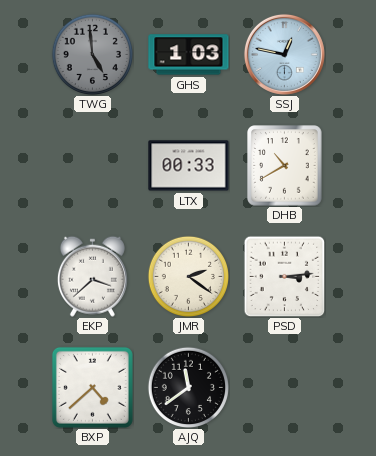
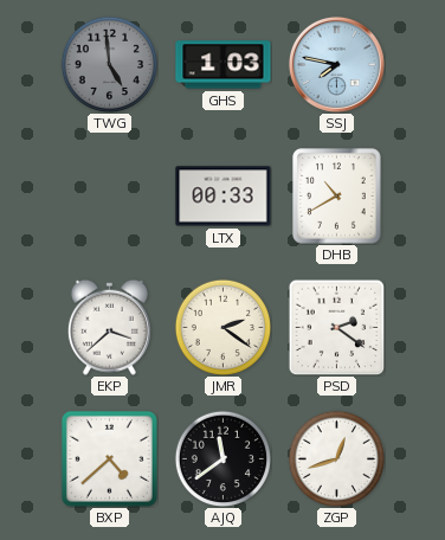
SSJ: 12:47 -> 7:47
PSD: 3:14 -> 2:21
ZGP: none -> 12:42
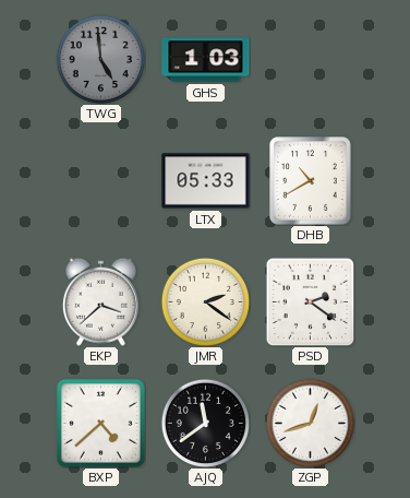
SSJ: 7:47 -> none
LTX: 00:33 -> 05:33
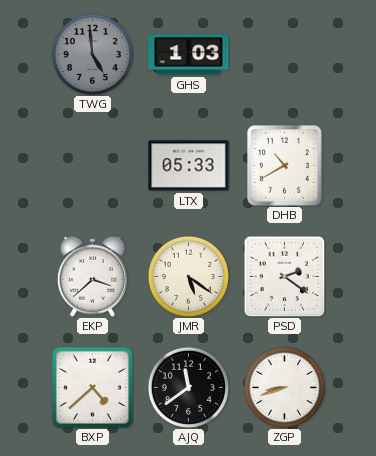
JMR: 2:21 -> 5:21
ZGP: 12:42 -> 8:42
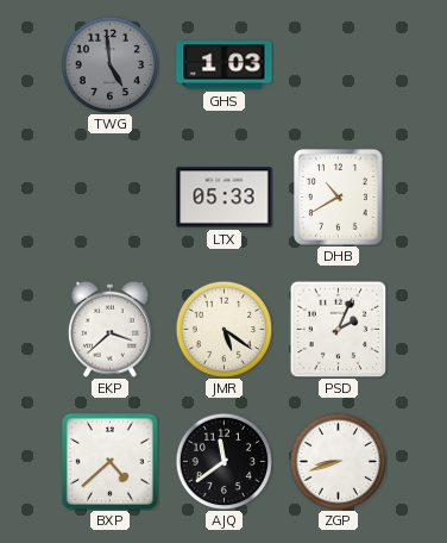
PSD: 2:21 -> 2:04
